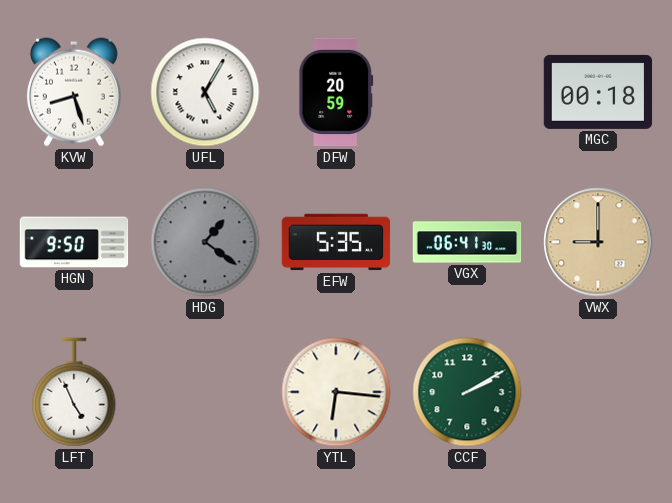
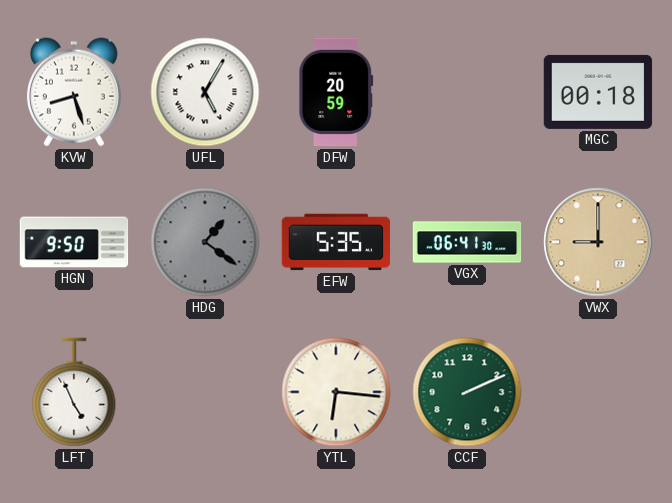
CCF: 2:10 -> 2:11
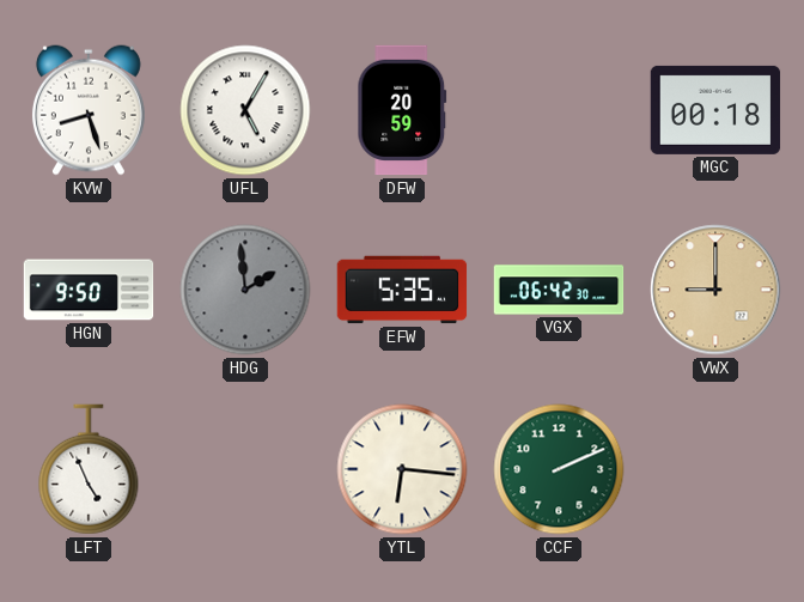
HDG: 1:21 -> 1:59
VGX: 06:41 -> 06:42
